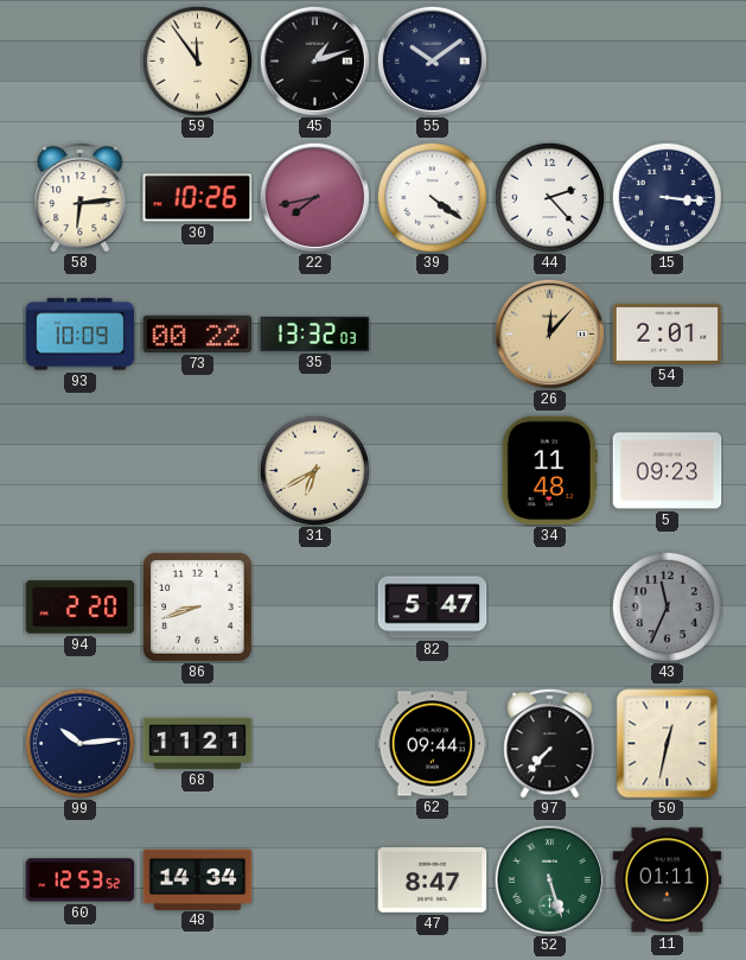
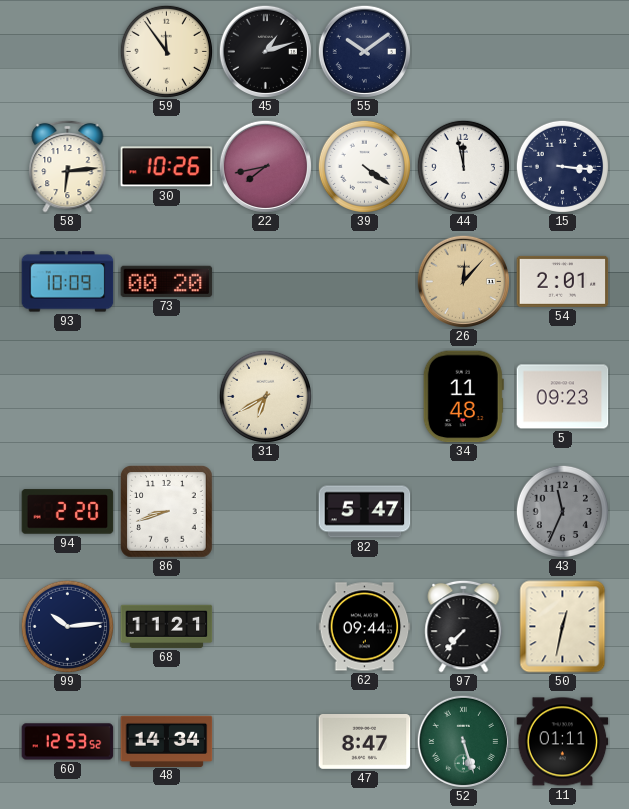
44: 2:23 -> 11:58
73: 00:22 -> 00:20
35: 13:32 -> none
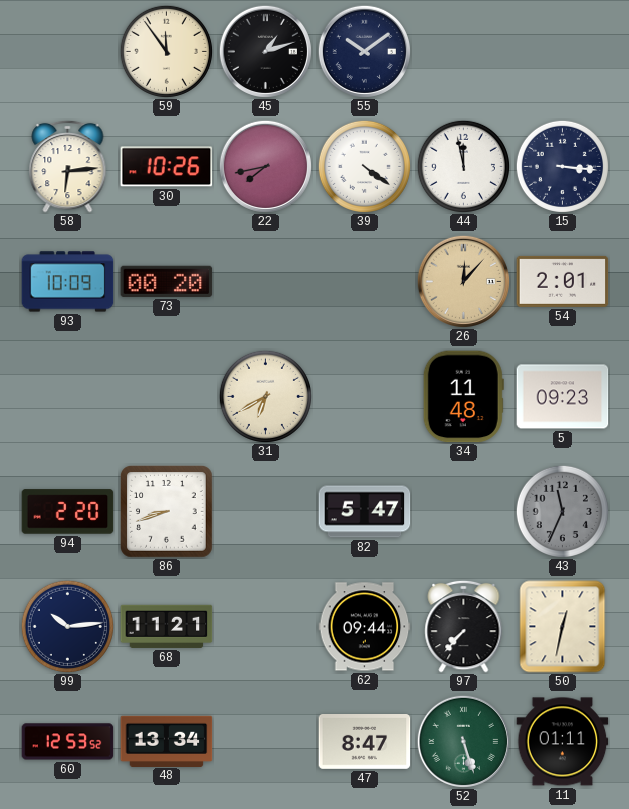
48: 14:34 -> 13:34
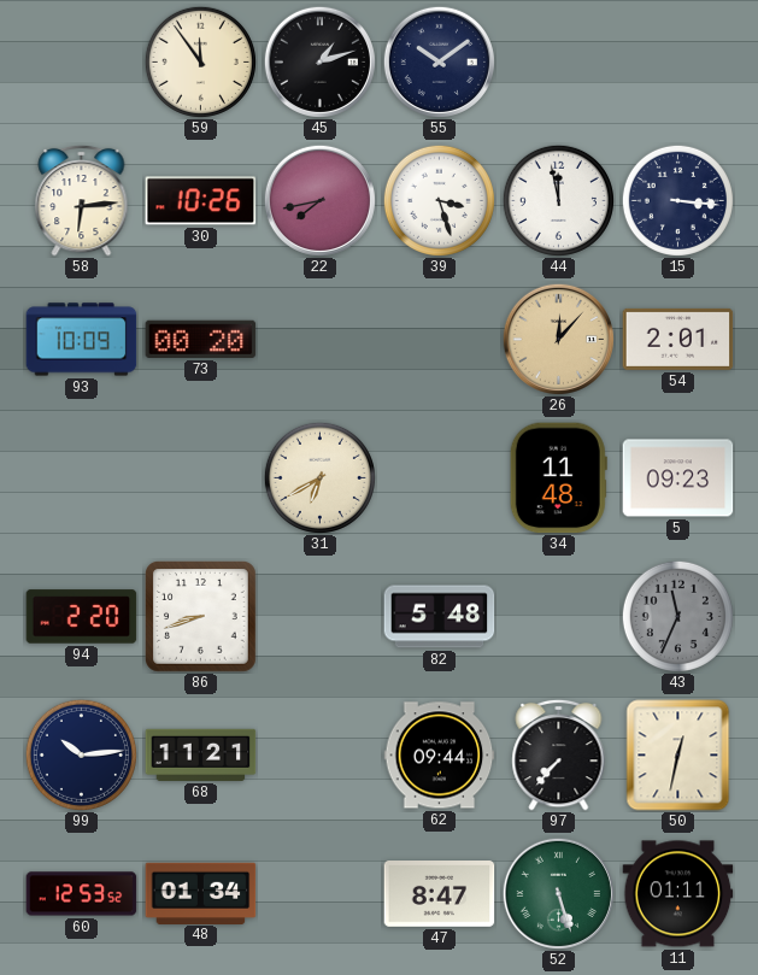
39: 4:21 -> 3:27
82: 5:47 -> 5:48
48: 13:34 -> 01:34
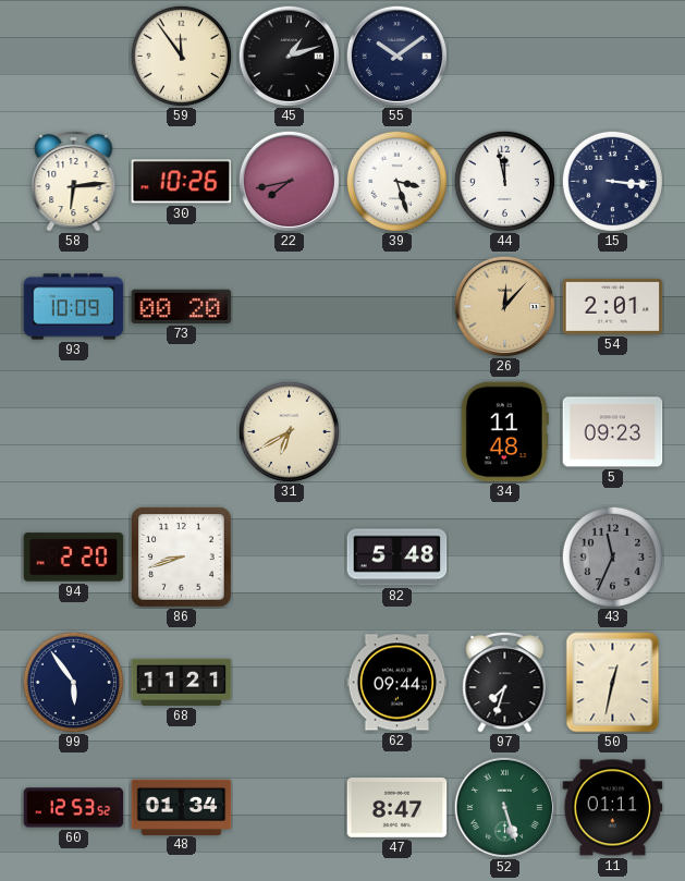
99: 10:14 -> 5:54
97: 7:37 -> 7:33
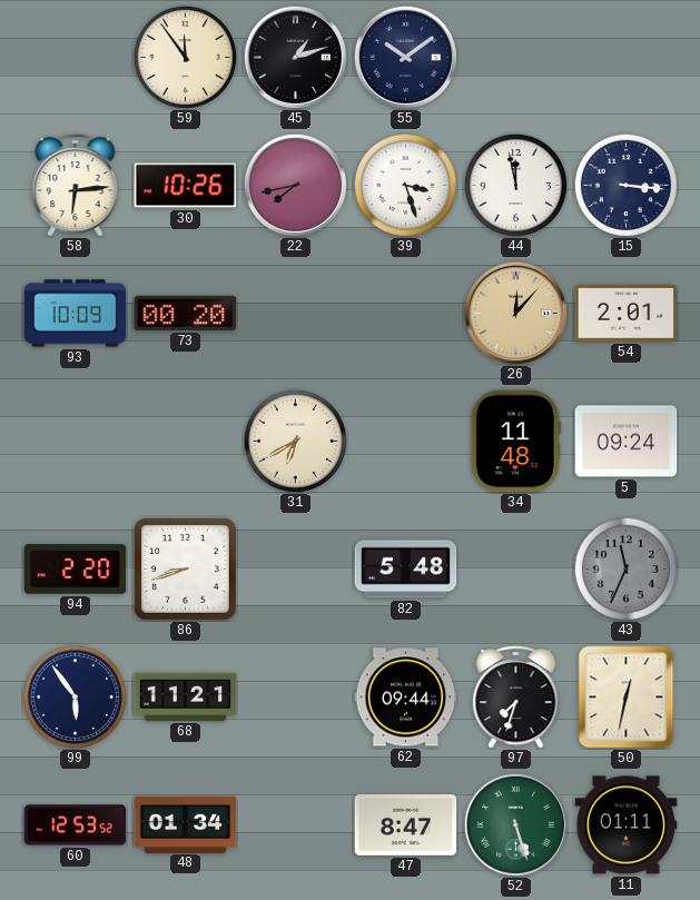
5: 09:23 -> 09:24
